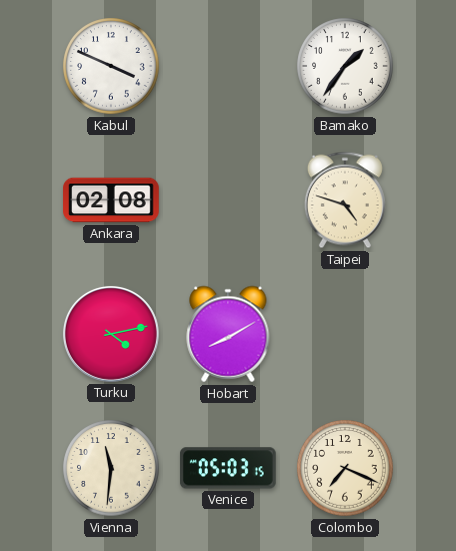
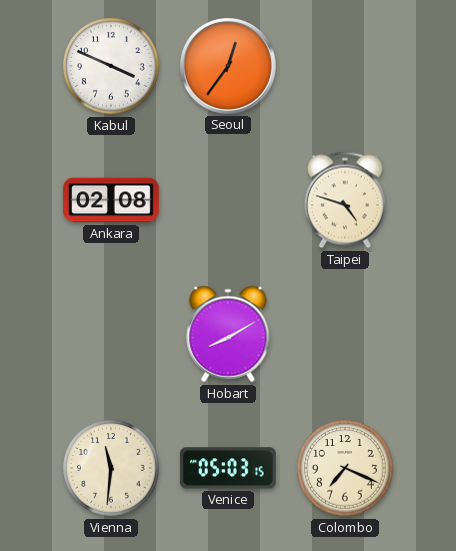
Seoul: none -> 12:36
Bamako: 1:36 -> none
Turku: 4:13 -> none
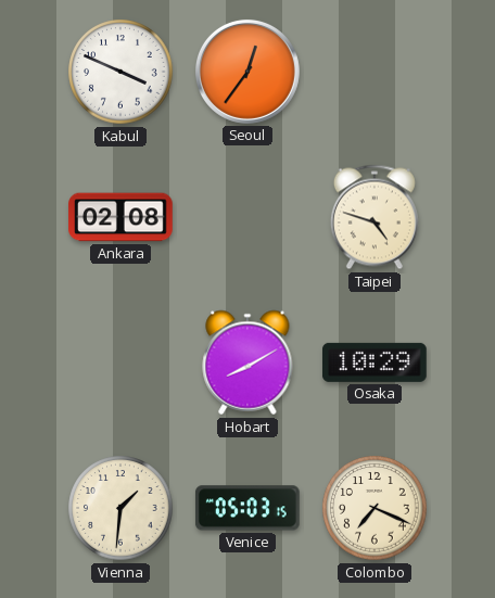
Osaka: none -> 10:29
Vienna: 11:31 -> 1:31
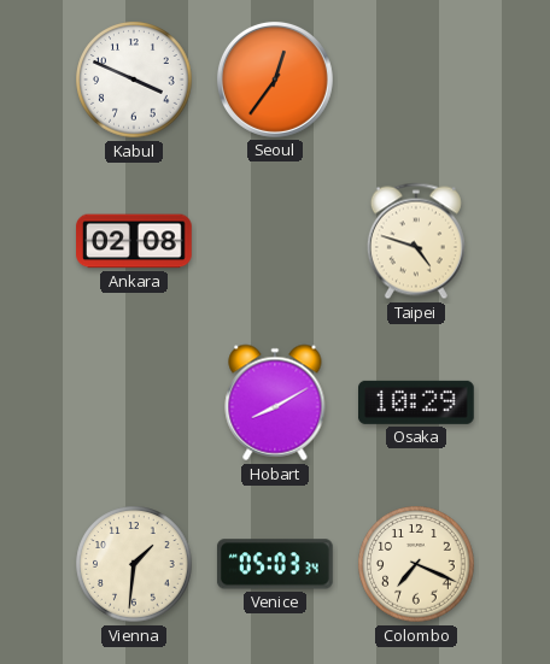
Venice: 05:03:15 -> 05:03:34
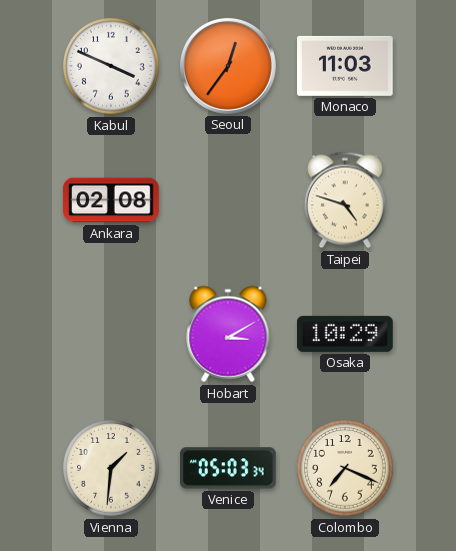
Monaco: none -> 11:03
Hobart: 8:10 -> 3:10
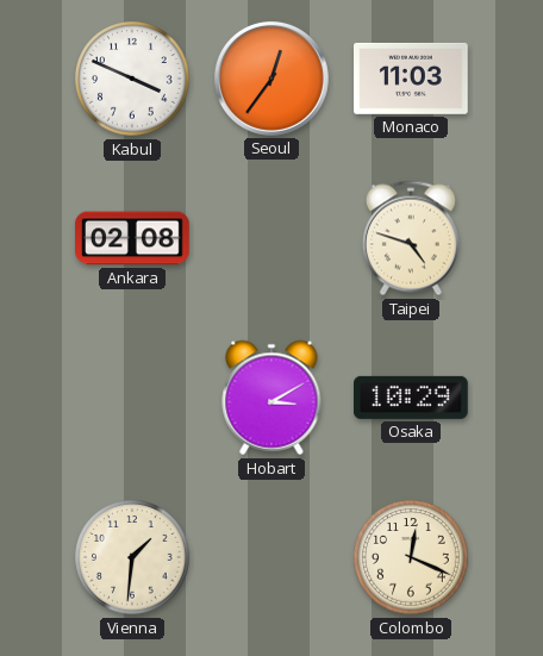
Venice: 05:03 -> none
Colombo: 7:19 -> 12:19
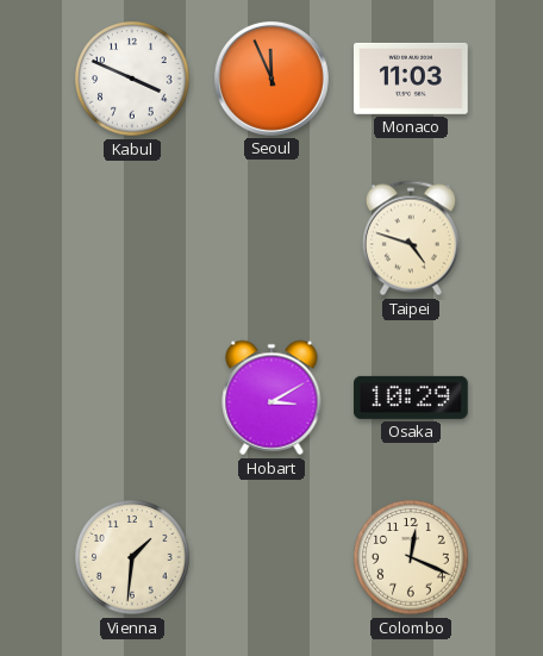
Seoul: 12:36 -> 11:56
Ankara: 02:08 -> none
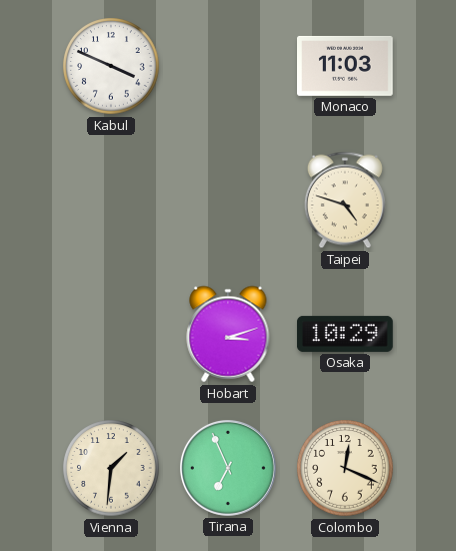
Seoul: 11:56 -> none
Hobart: 3:10 -> 3:12
Tirana: none -> 6:56
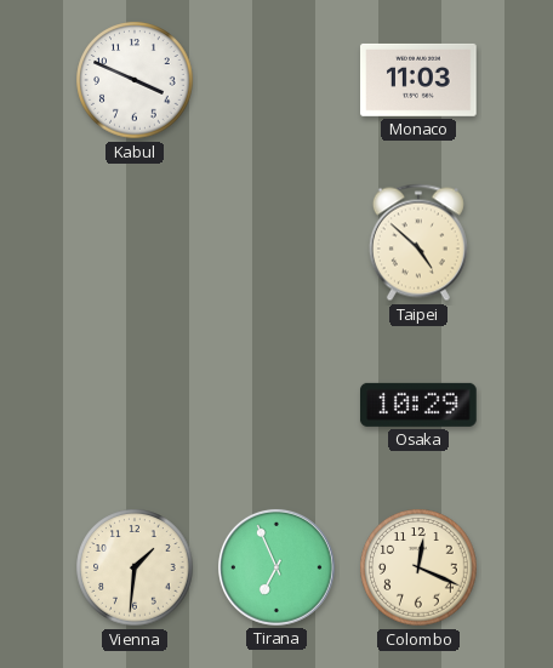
Taipei: 4:48 -> 4:52
Hobart: 3:12 -> none
